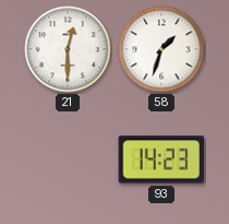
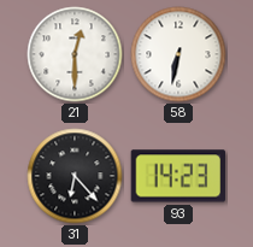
58: 1:33 -> 6:32
31: none -> 6:23
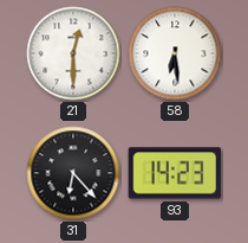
58: 6:32 -> 6:29
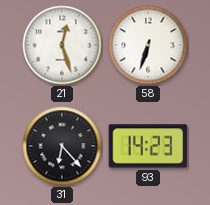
21: 12:30 -> 12:27
58: 6:29 -> 6:33
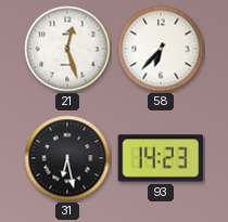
58: 6:33 -> 6:37
31: 6:23 -> 6:28
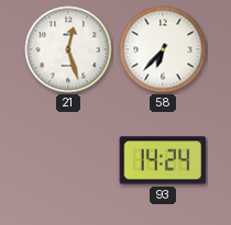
31: 6:28 -> none
93: 14:23 -> 14:24
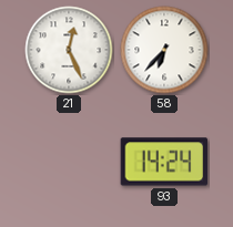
21: 12:27 -> 12:26
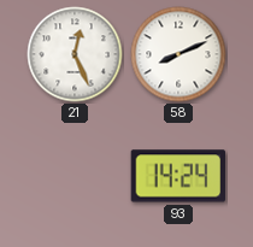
58: 6:37 -> 8:11
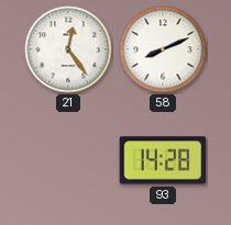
21: 12:26 -> 12:24
93: 14:24 -> 14:28
